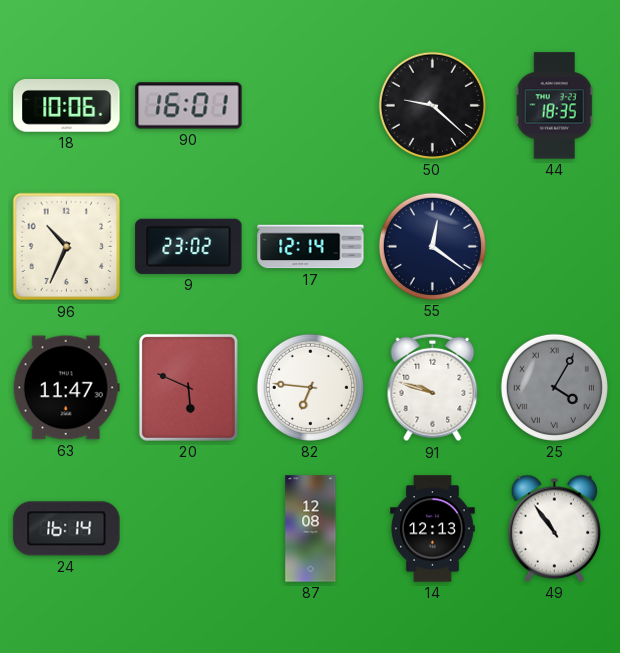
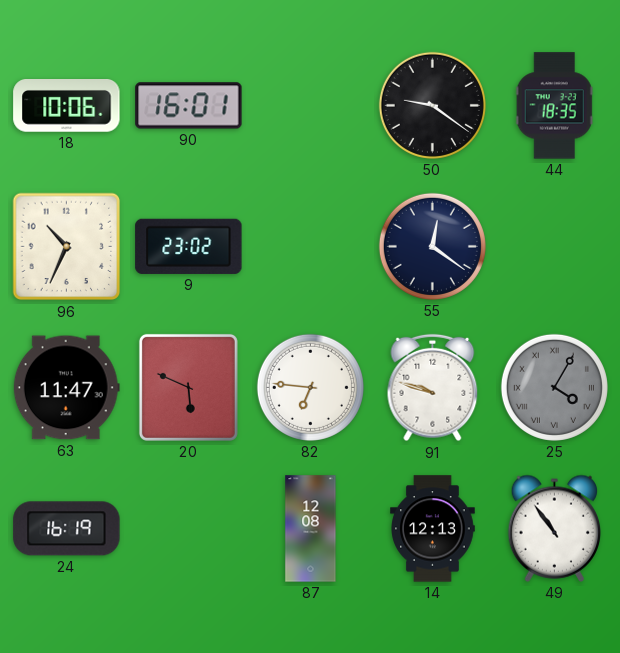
50: 9:22 -> 9:21
17: 12:14 -> none
24: 16:14 -> 16:19
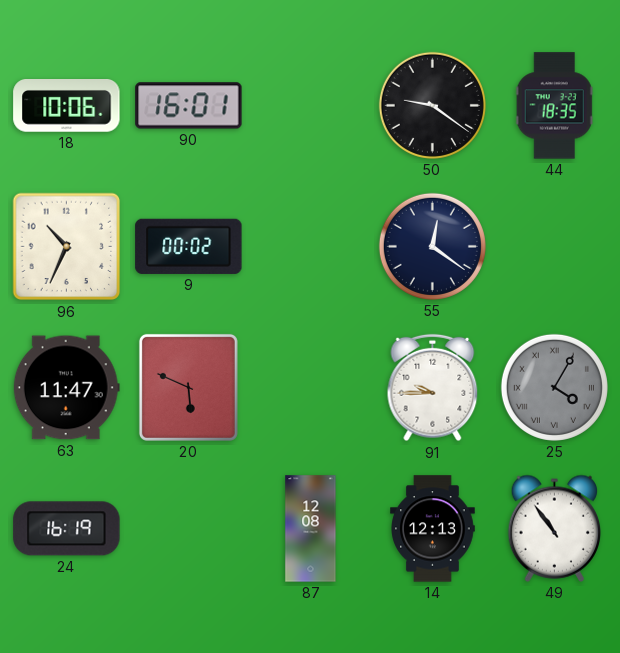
9: 23:02 -> 00:02
82: 6:46 -> none
91: 9:48 -> 9:45
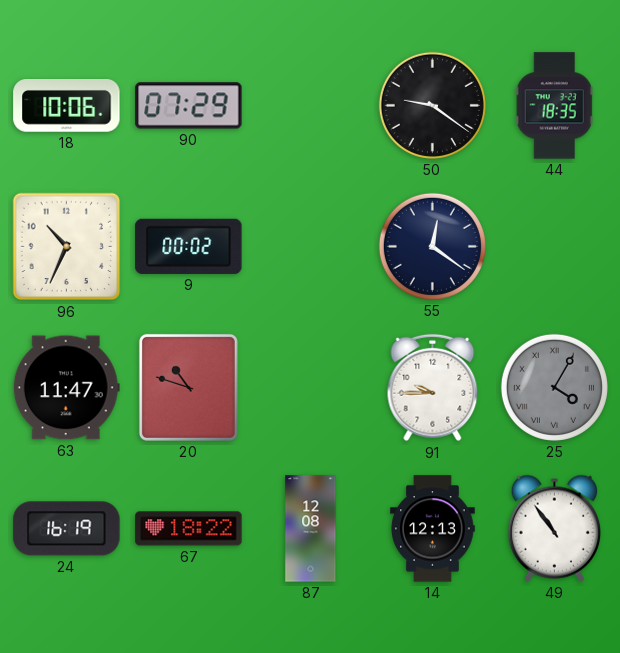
90: 16:01 -> 07:29
20: 5:49 -> 10:48
67: none -> 18:22
